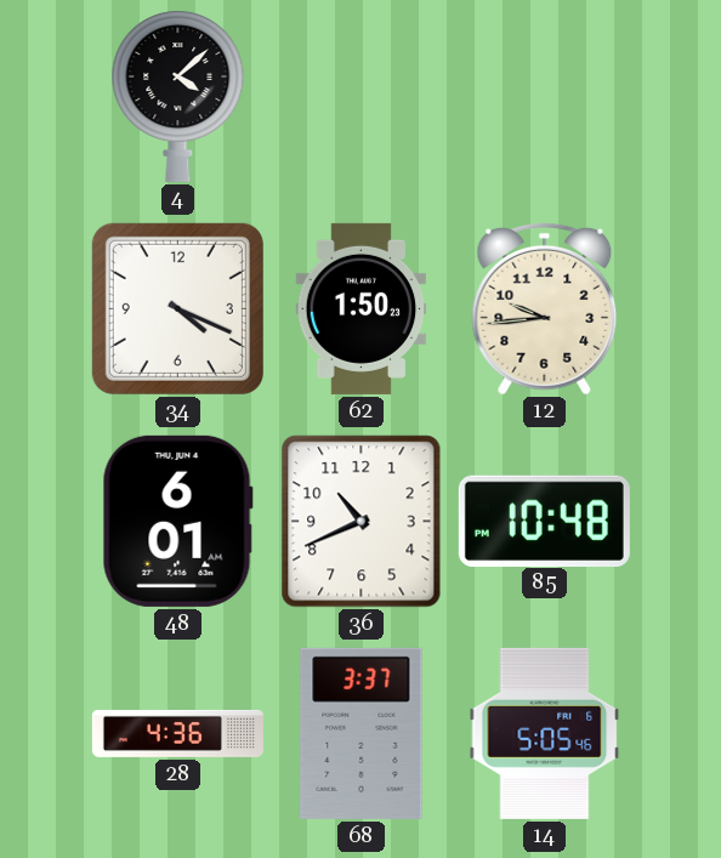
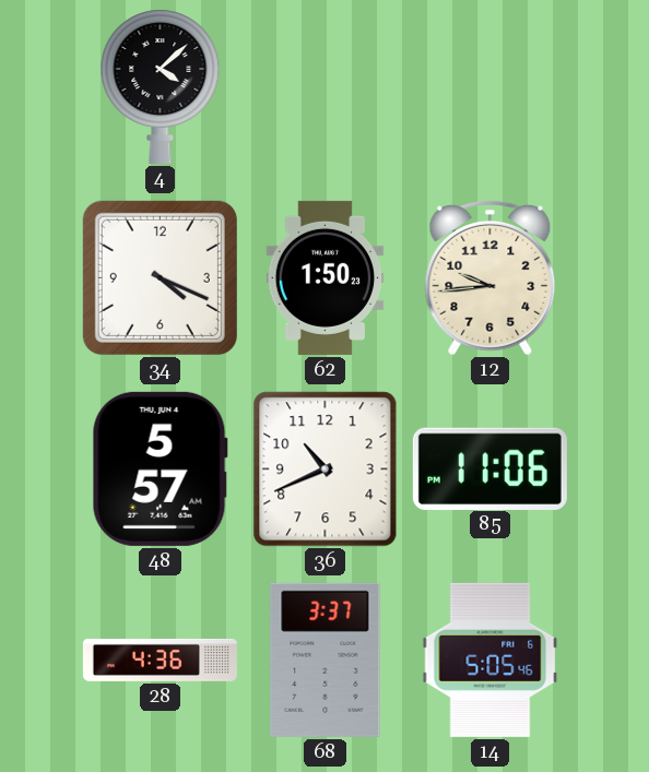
48: 6:01 -> 5:57
85: 10:48 -> 11:06
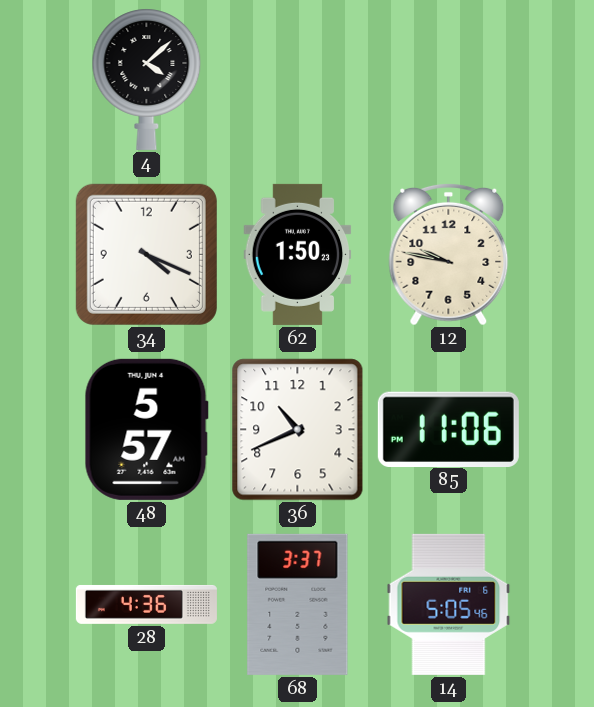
12: 9:44 -> 9:47
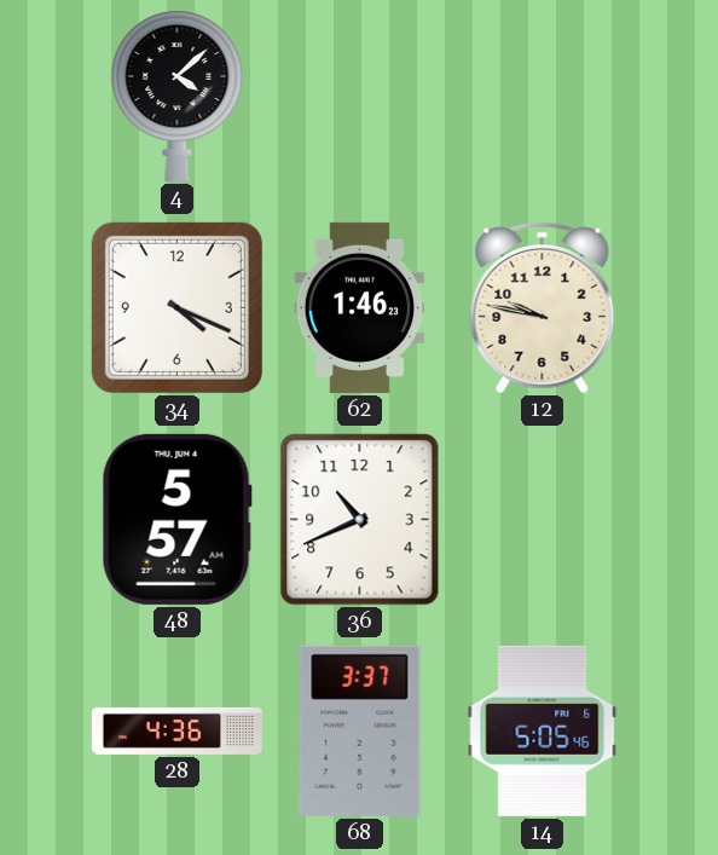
62: 1:50 -> 1:46
85: 11:06 -> none
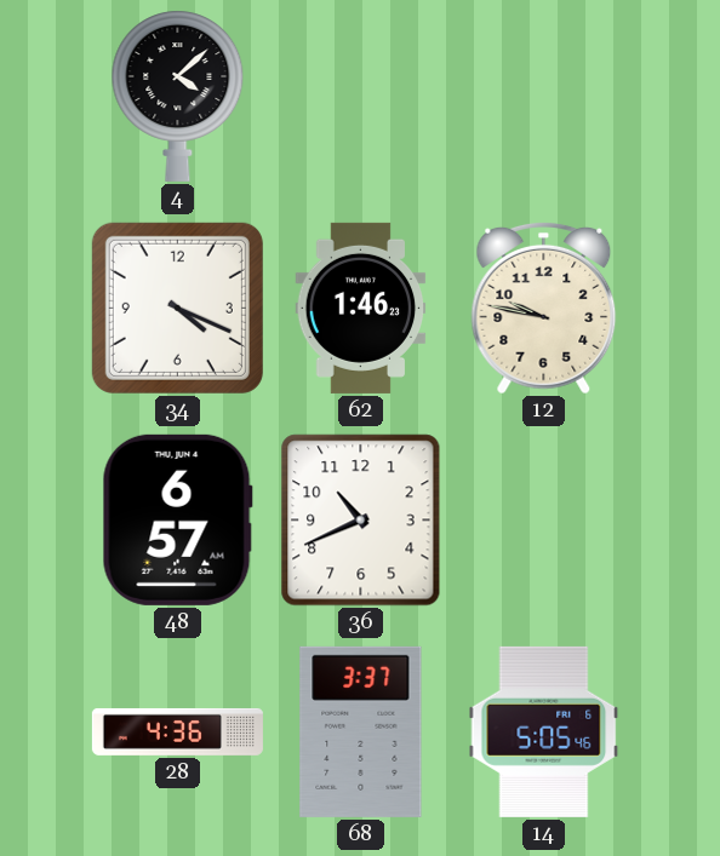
48: 5:57 -> 6:57
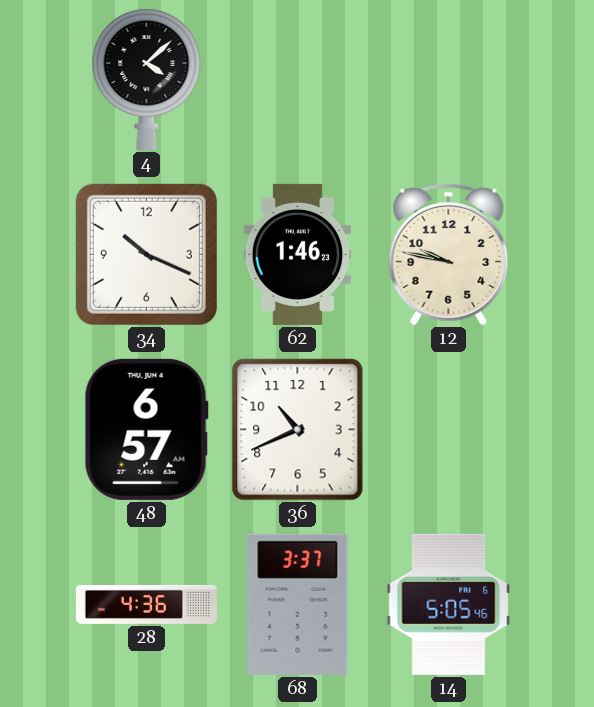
34: 4:19 -> 10:19
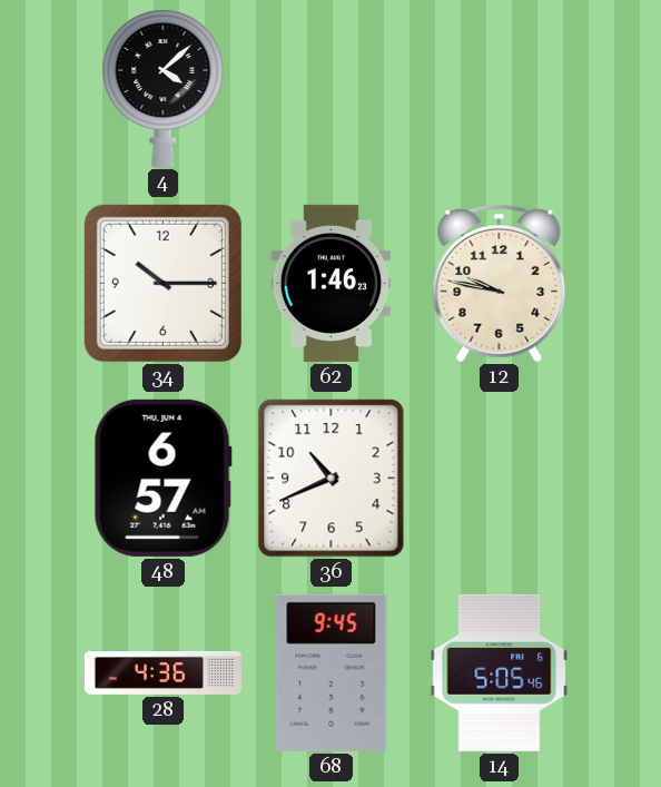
34: 10:19 -> 10:15
68: 3:37 -> 9:45
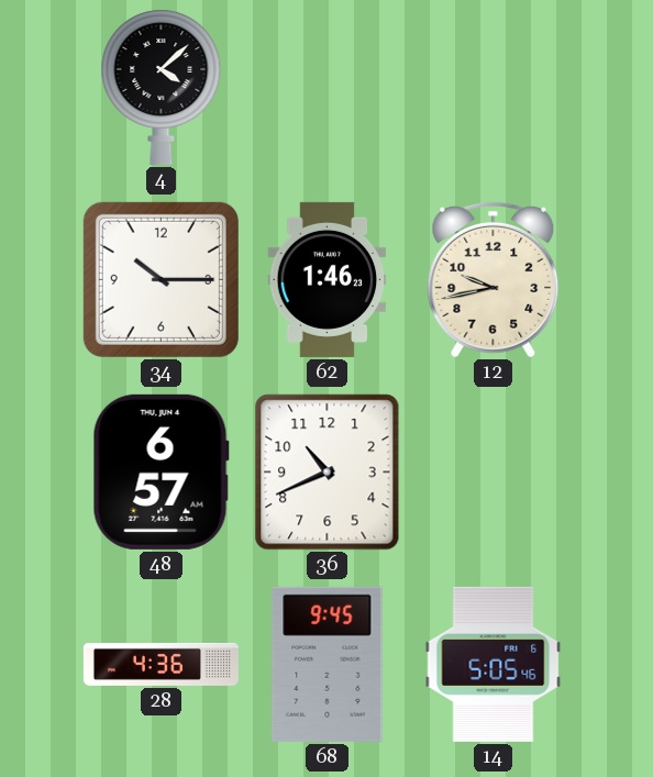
12: 9:47 -> 9:43
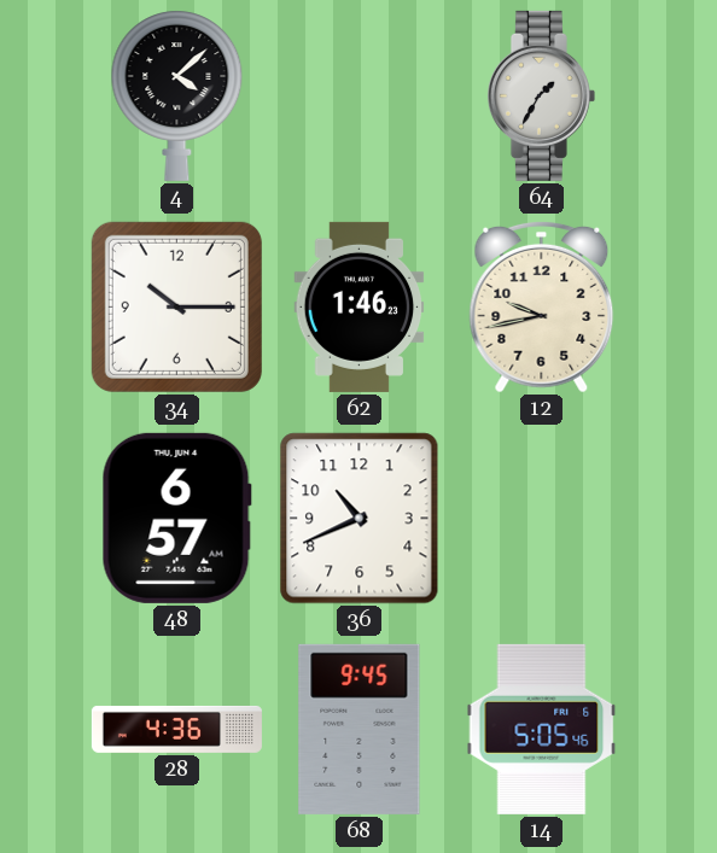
64: none -> 1:35
